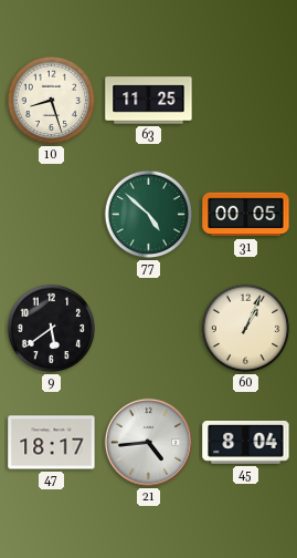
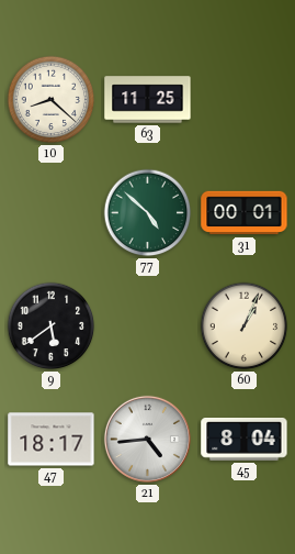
10: 8:27 -> 8:22
31: 00:05 -> 00:01
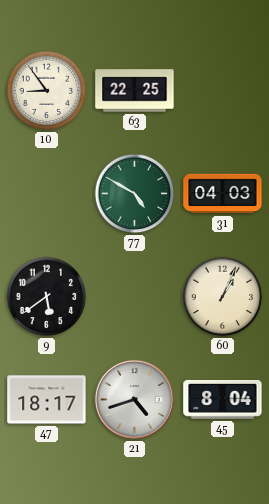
10: 8:22 -> 8:54
63: 11:25 -> 22:25
77: 4:52 -> 4:50
31: 00:01 -> 04:03
21: 4:44 -> 4:42
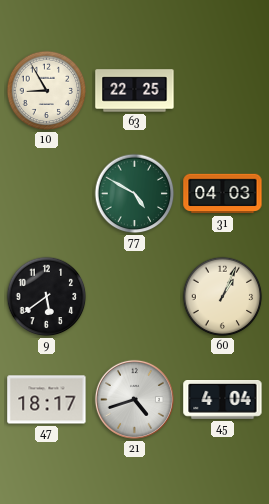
10: 8:54 -> 8:55
45: 8:04 -> 4:04
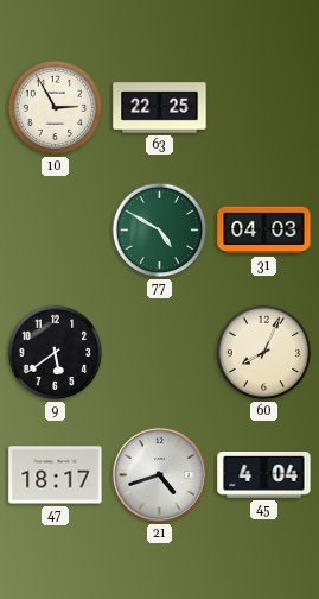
10: 8:55 -> 2:55
60: 1:04 -> 8:04
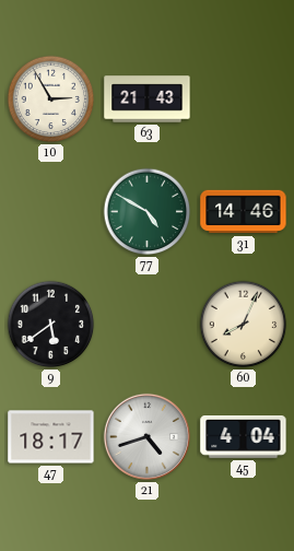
63: 22:25 -> 21:43
31: 04:03 -> 14:46
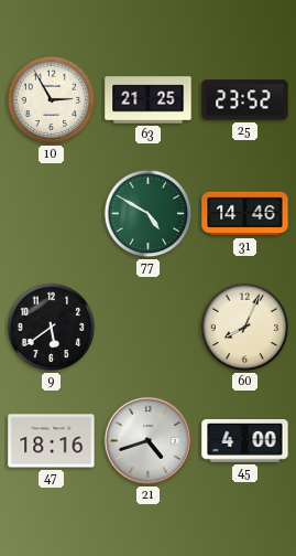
63: 21:43 -> 21:25
25: none -> 23:52
47: 18:17 -> 18:16
45: 4:04 -> 4:00
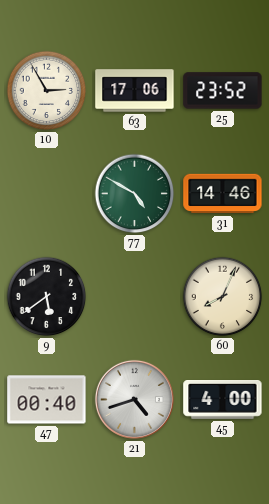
63: 21:25 -> 17:06
47: 18:16 -> 00:40
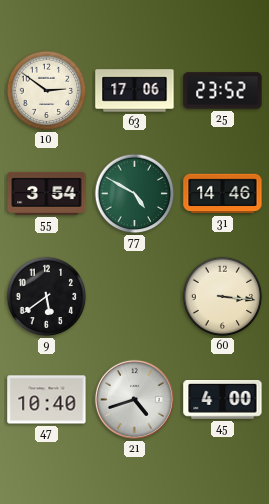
10: 2:55 -> 2:51
55: none -> 3:54
60: 8:04 -> 3:16
47: 00:40 -> 10:40
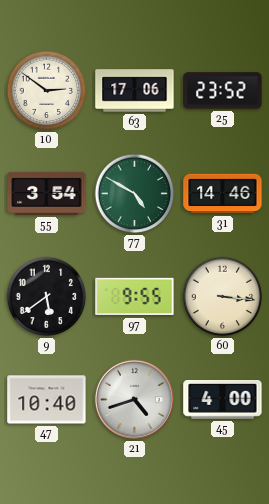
97: none -> 9:55
